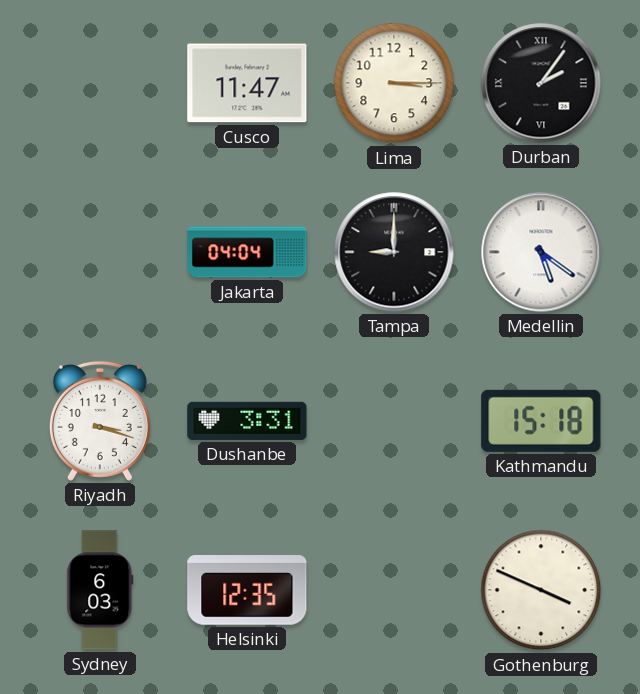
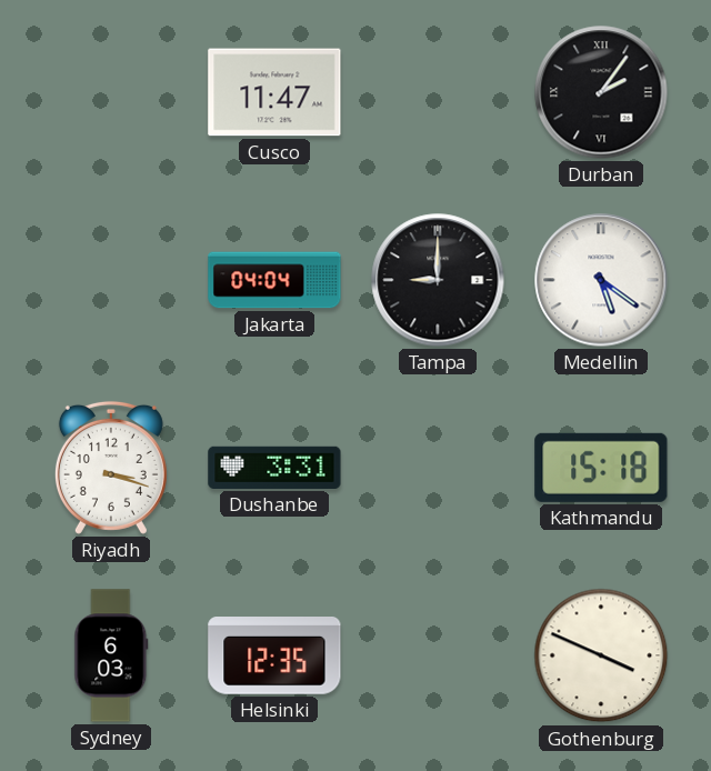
Lima: 3:15 -> none
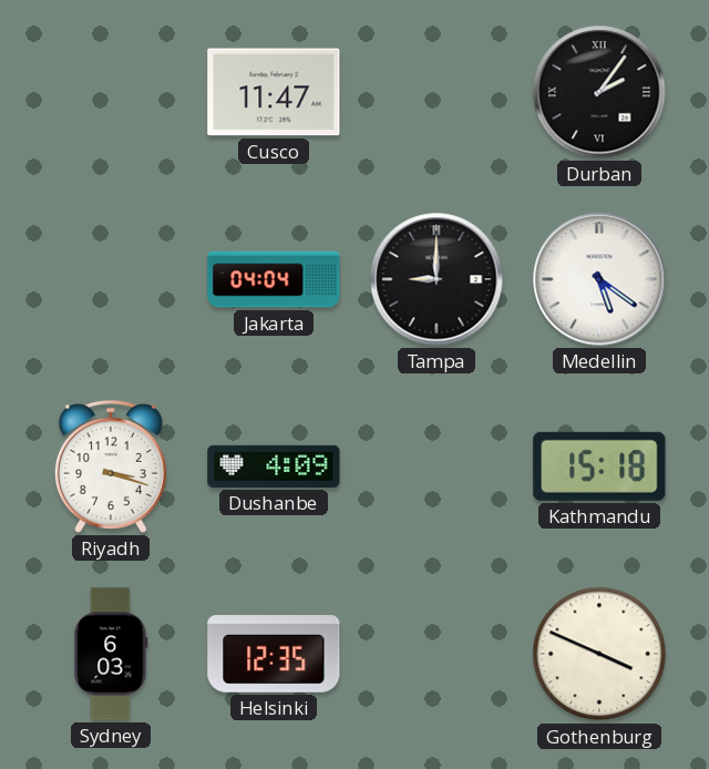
Dushanbe: 3:31 -> 4:09
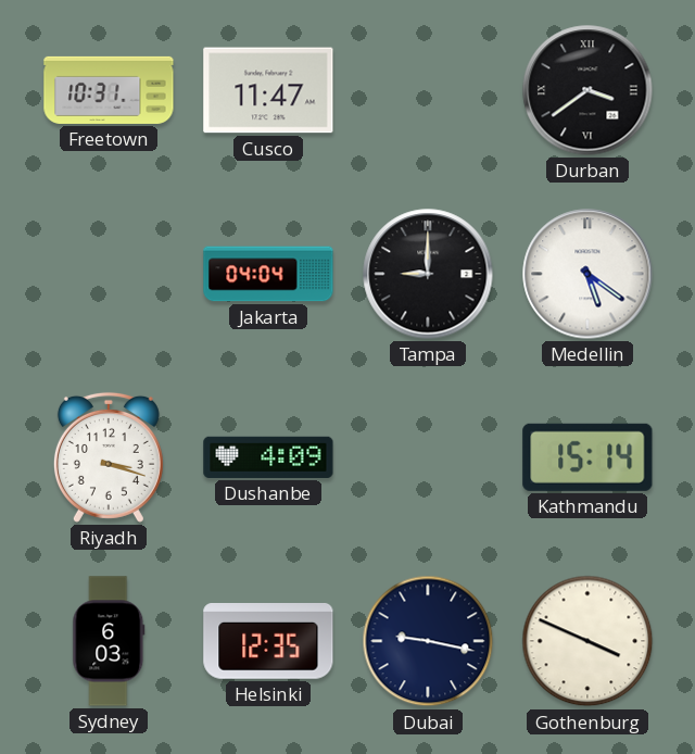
Freetown: none -> 10:31
Durban: 2:06 -> 3:39
Kathmandu: 15:18 -> 15:14
Dubai: none -> 9:17
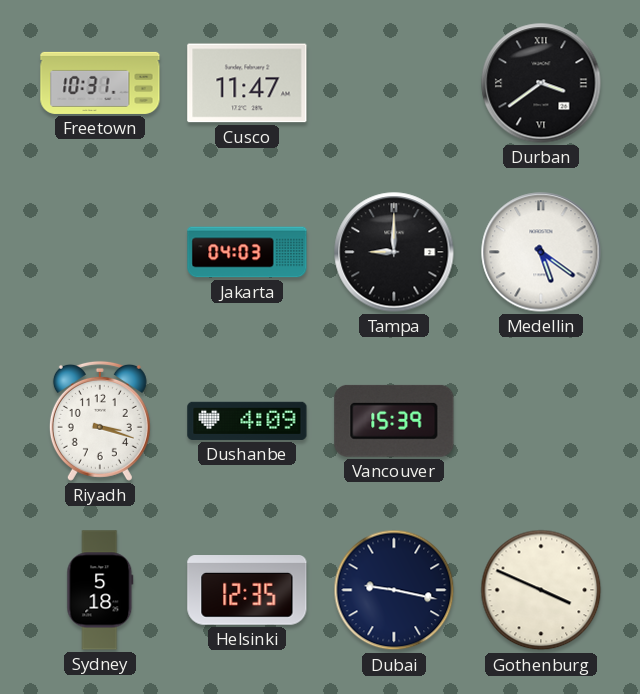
Jakarta: 04:04 -> 04:03
Vancouver: none -> 15:39
Kathmandu: 15:14 -> none
Sydney: 6:03 -> 5:18
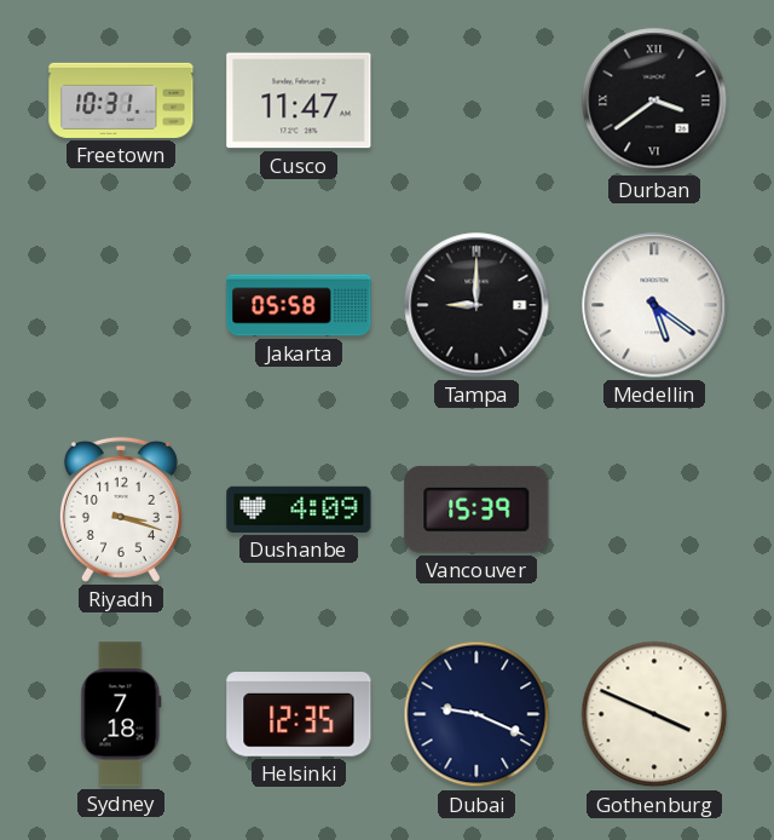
Jakarta: 04:03 -> 05:58
Sydney: 5:18 -> 7:18
Dubai: 9:17 -> 9:19
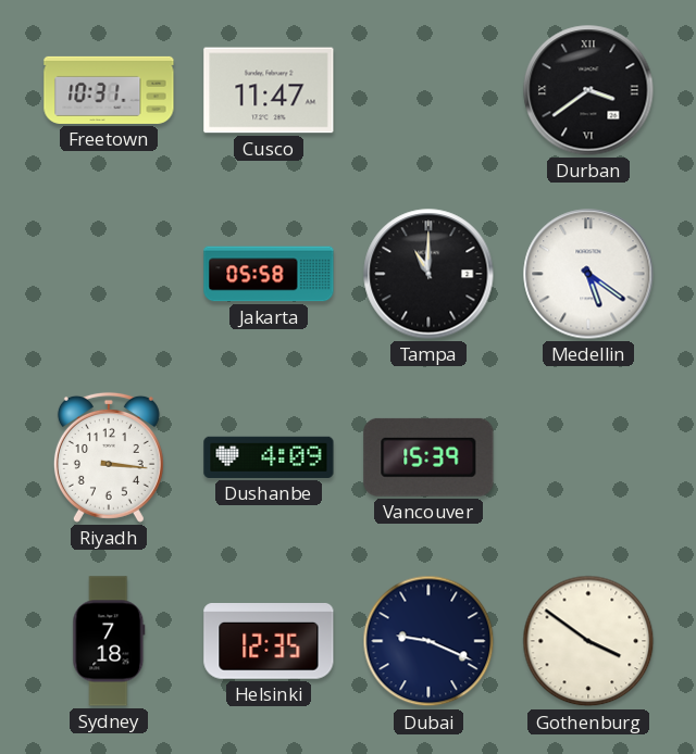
Tampa: 9:00 -> 11:00
Riyadh: 3:18 -> 3:16
Gothenburg: 3:49 -> 3:51
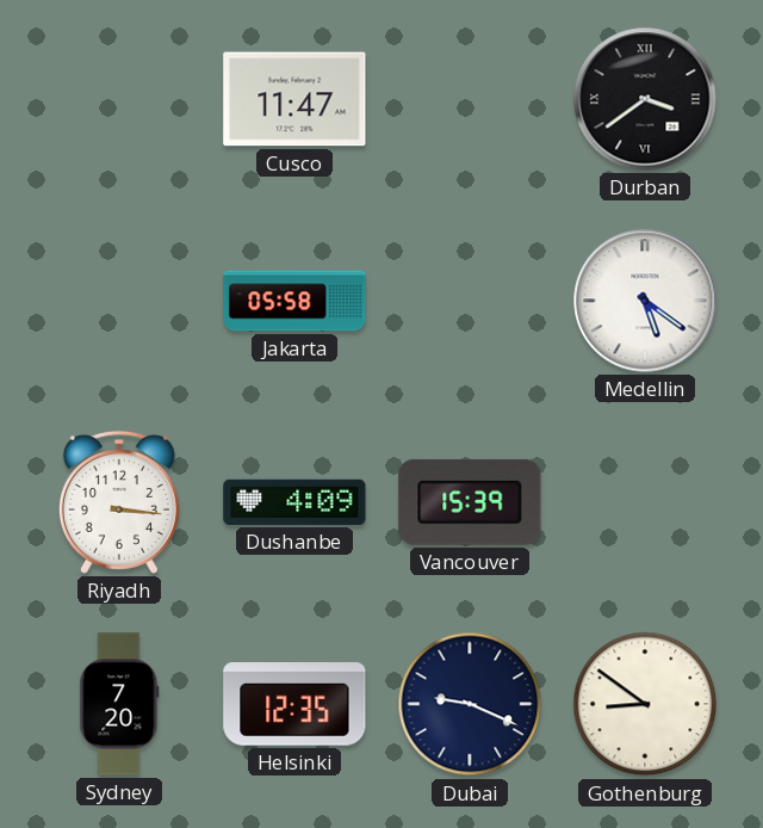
Freetown: 10:31 -> none
Tampa: 11:00 -> none
Sydney: 7:18 -> 7:20
Gothenburg: 3:51 -> 8:51
